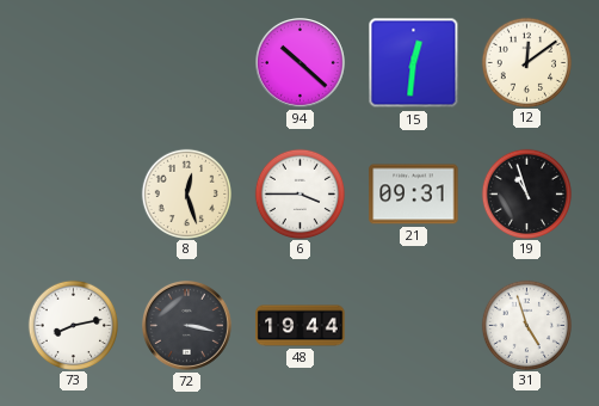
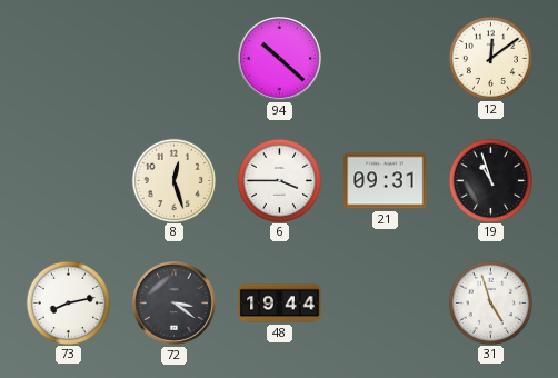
15: 12:31 -> none
72: 3:17 -> 3:21
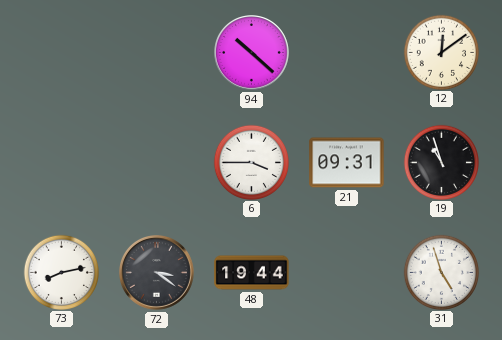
8: 12:27 -> none
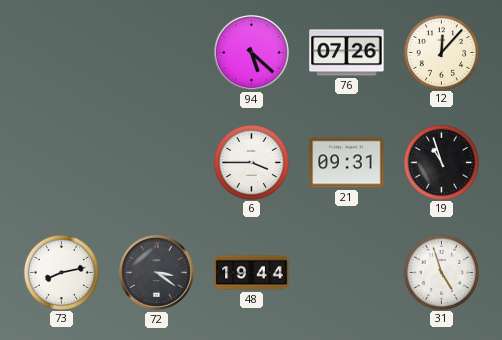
94: 10:22 -> 5:22
76: none -> 07:26
12: 12:09 -> 12:07
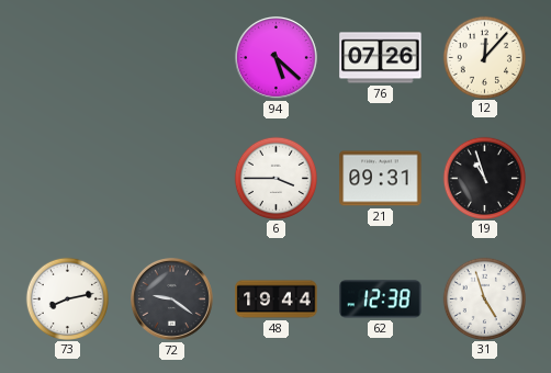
72: 3:21 -> 9:21
62: none -> 12:38
